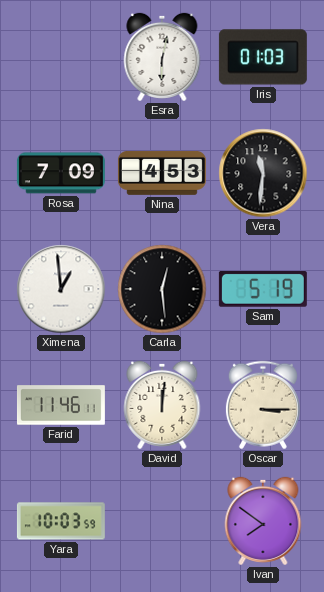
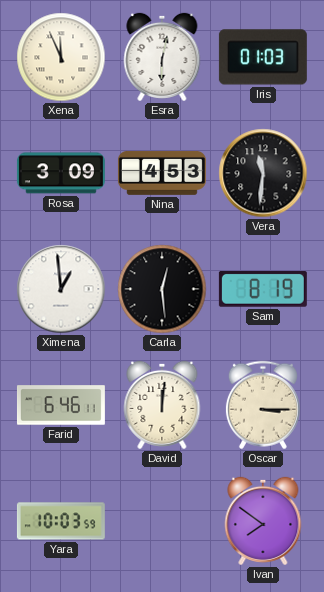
Xena: none -> 11:56
Rosa: 7:09 -> 3:09
Sam: 5:19 -> 8:19
Farid: 11:46 -> 6:46
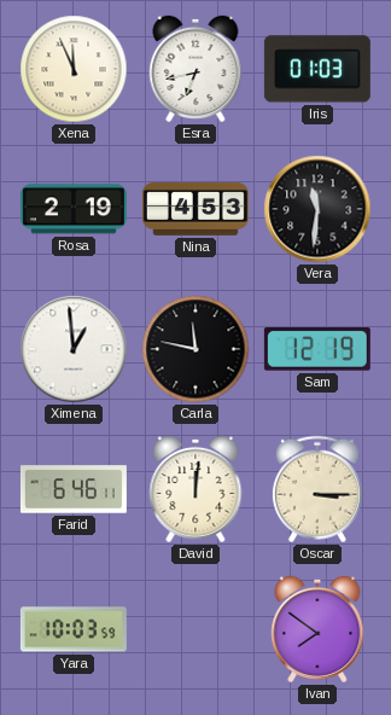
Esra: 6:02 -> 6:43
Rosa: 3:09 -> 2:19
Carla: 12:29 -> 11:47
Sam: 8:19 -> 12:19
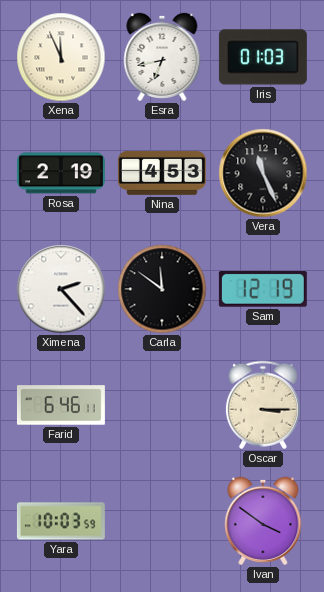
Vera: 11:31 -> 11:26
Ximena: 12:59 -> 2:23
Carla: 11:47 -> 11:51
David: 12:01 -> none
Ivan: 7:51 -> 3:51
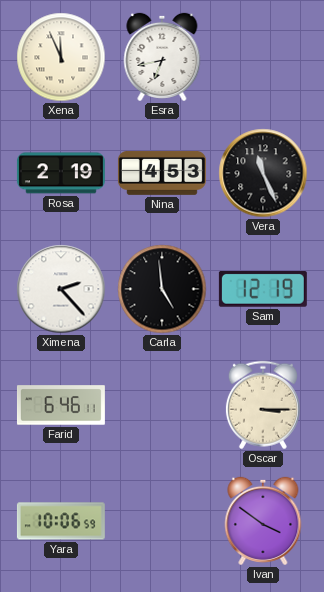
Iris: 01:03 -> none
Carla: 11:51 -> 4:59
Yara: 10:03 -> 10:06
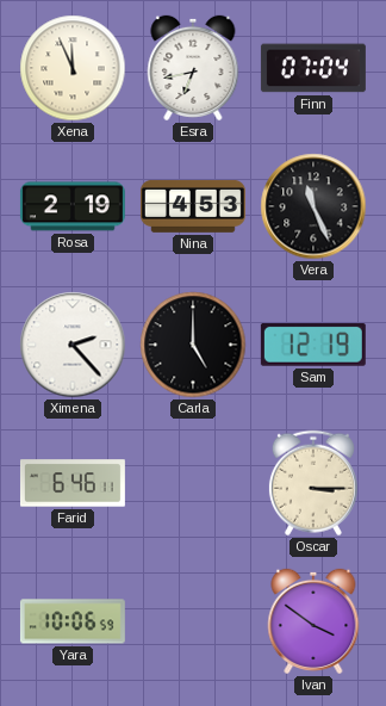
Finn: none -> 07:04
Carla: 4:59 -> 5:00
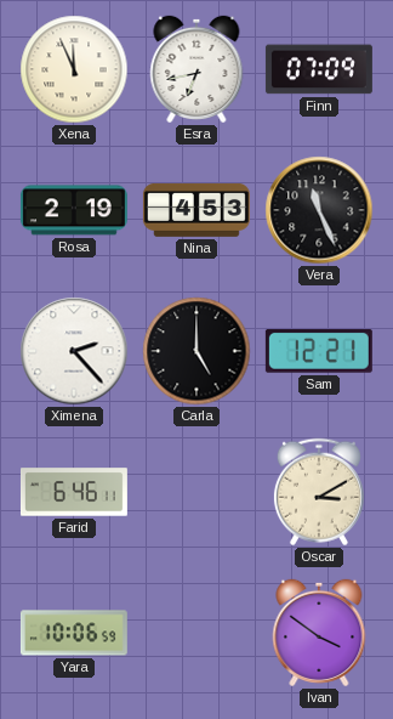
Finn: 07:04 -> 07:09
Sam: 12:19 -> 12:21
Oscar: 3:15 -> 3:10
